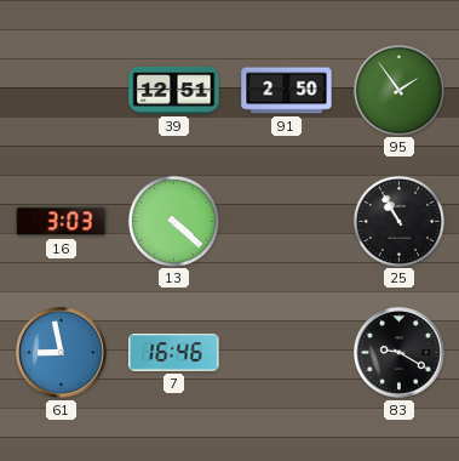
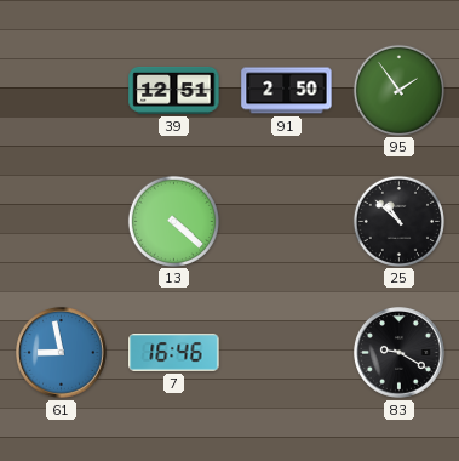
16: 3:03 -> none
25: 10:55 -> 10:52
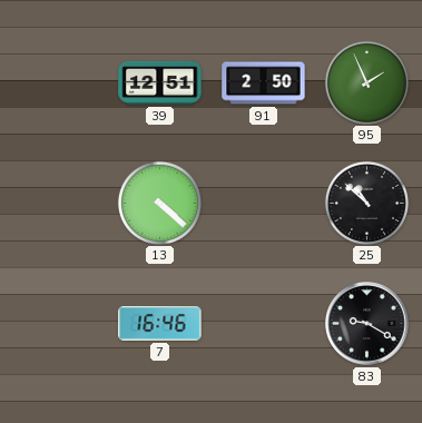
95: 1:54 -> 1:56
61: 8:58 -> none
